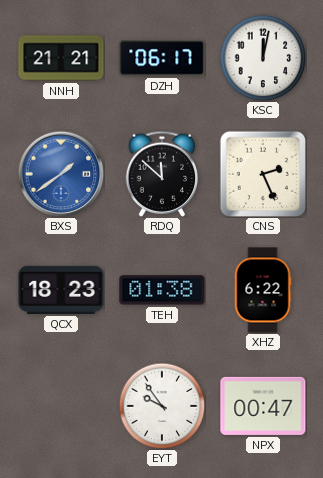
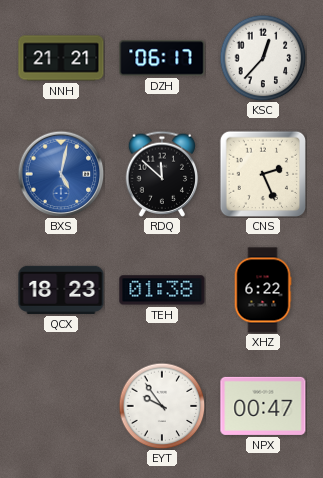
KSC: 12:02 -> 12:37
BXS: 1:39 -> 5:02
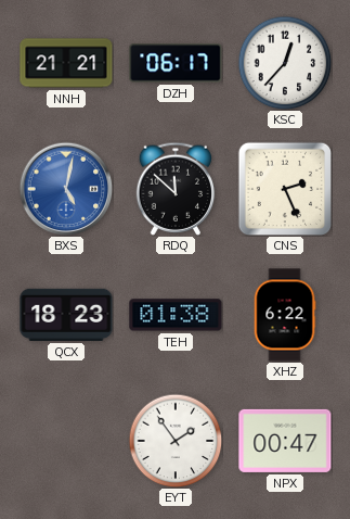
EYT: 9:54 -> 1:54
